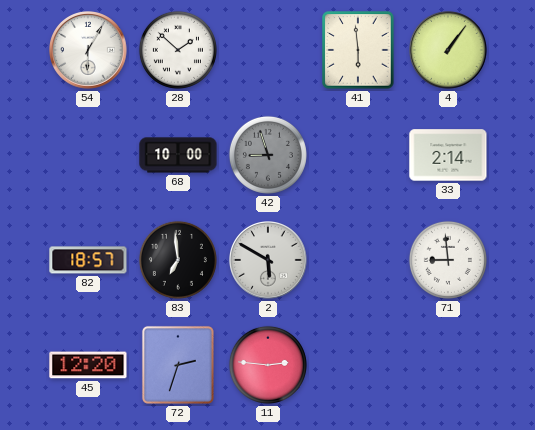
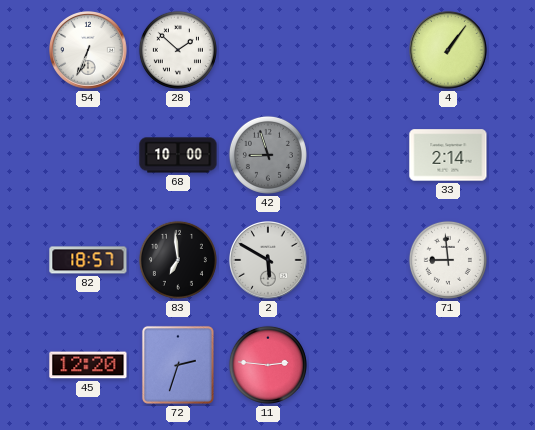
54: 6:05 -> 6:34
41: 5:59 -> none
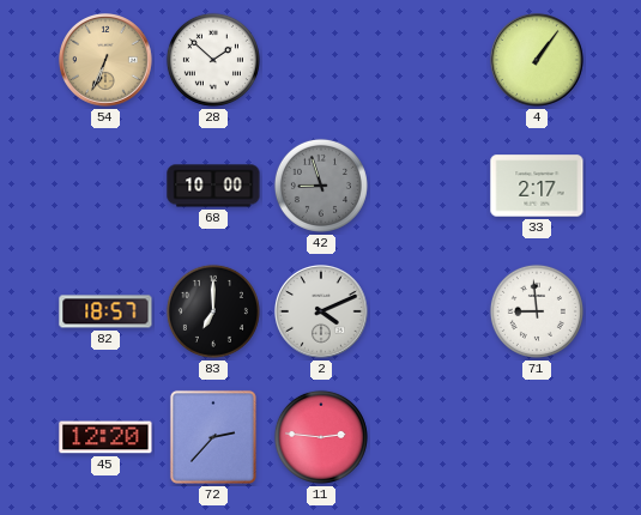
54 dial: white -> champagne
33: 2:14 -> 2:17
83: 6:59 -> 7:00
2: 5:50 -> 4:11
72: 2:33 -> 2:37
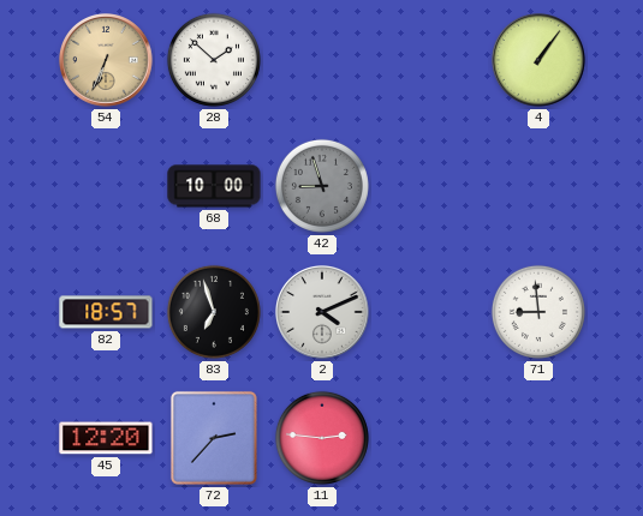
33: 2:17 -> none
83: 7:00 -> 6:57
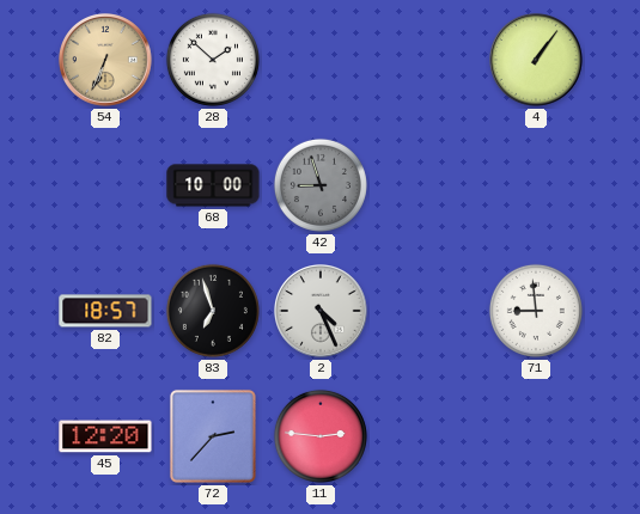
2: 4:11 -> 4:26
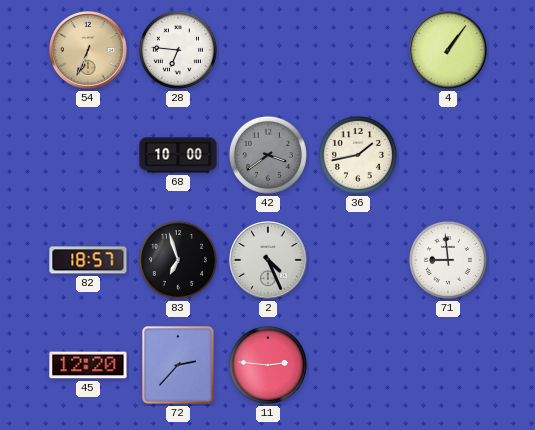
28: 1:52 -> 6:46
42: 8:57 -> 3:39
36: none -> 1:43
